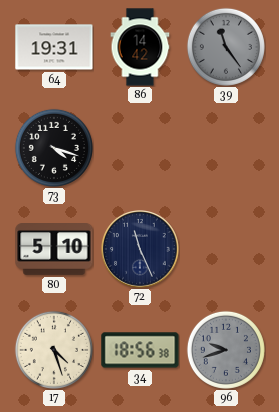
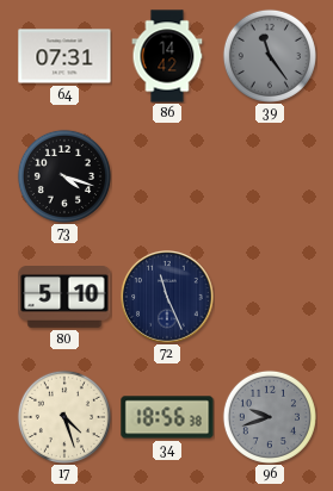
64: 19:31 -> 07:31
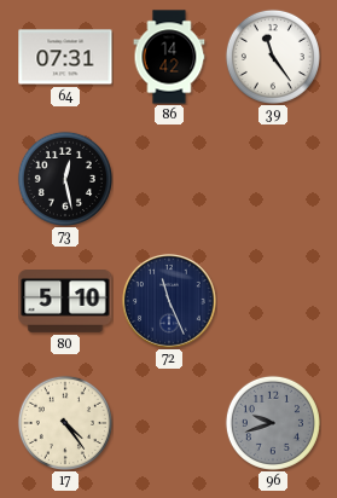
39 dial: grey -> white
73: 4:18 -> 12:28
17: 4:27 -> 4:24
34: 18:56 -> none
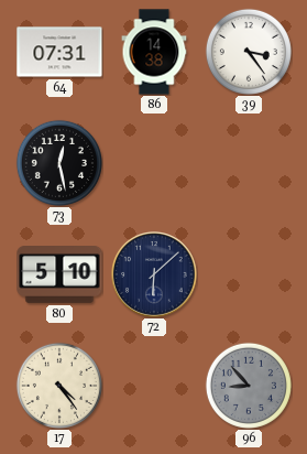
86: 14:42 -> 14:38
39: 11:24 -> 3:24
72: 11:26 -> 6:08
96: 9:42 -> 8:53
